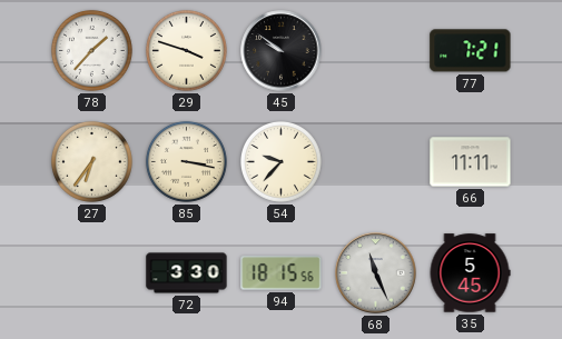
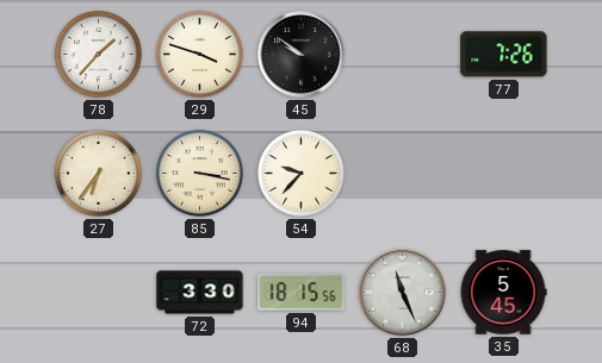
77: 7:21 -> 7:26
66: 11:11 -> none
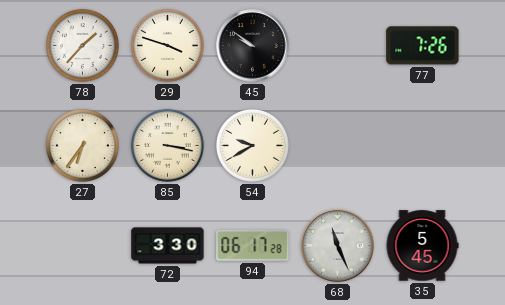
54: 9:37 -> 9:40
94: 18:15 -> 06:17
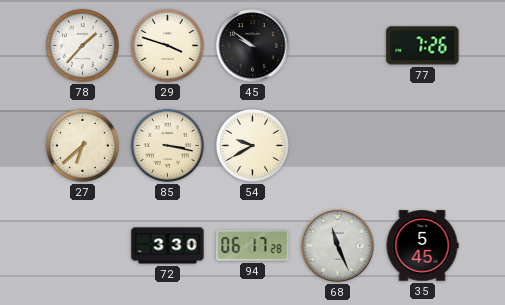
27: 6:36 -> 6:38
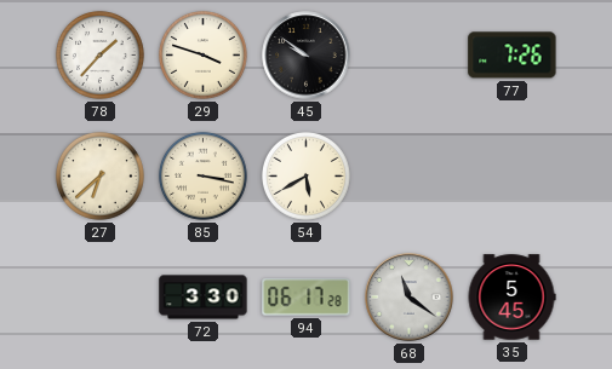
54: 9:40 -> 5:40
68: 11:26 -> 11:21
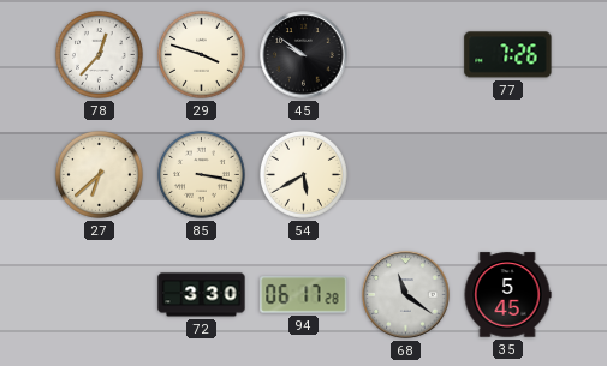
78: 1:37 -> 12:37
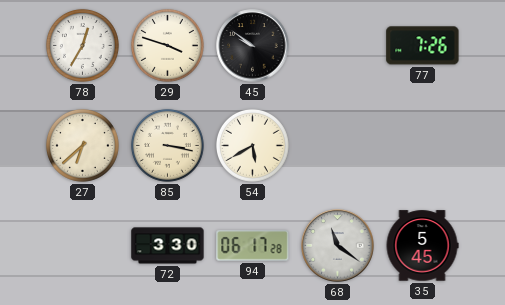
78: 12:37 -> 12:35
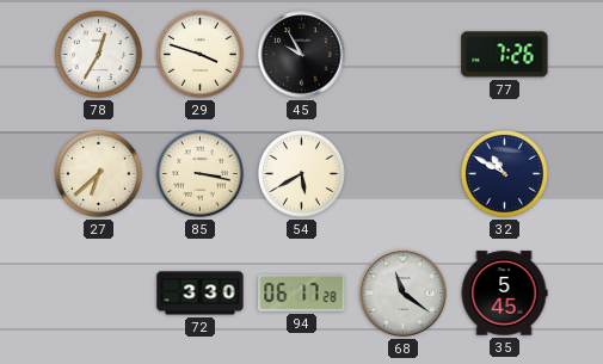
45: 9:51 -> 9:55
32: none -> 10:50
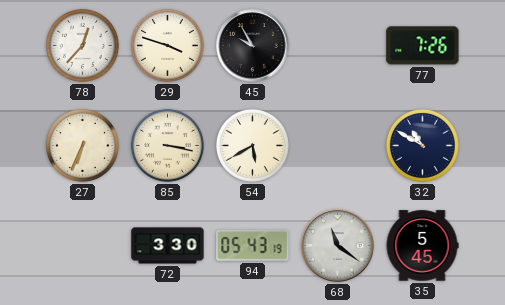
78: 12:35 -> 12:37
27: 6:38 -> 6:34
94: 06:17 -> 05:43
